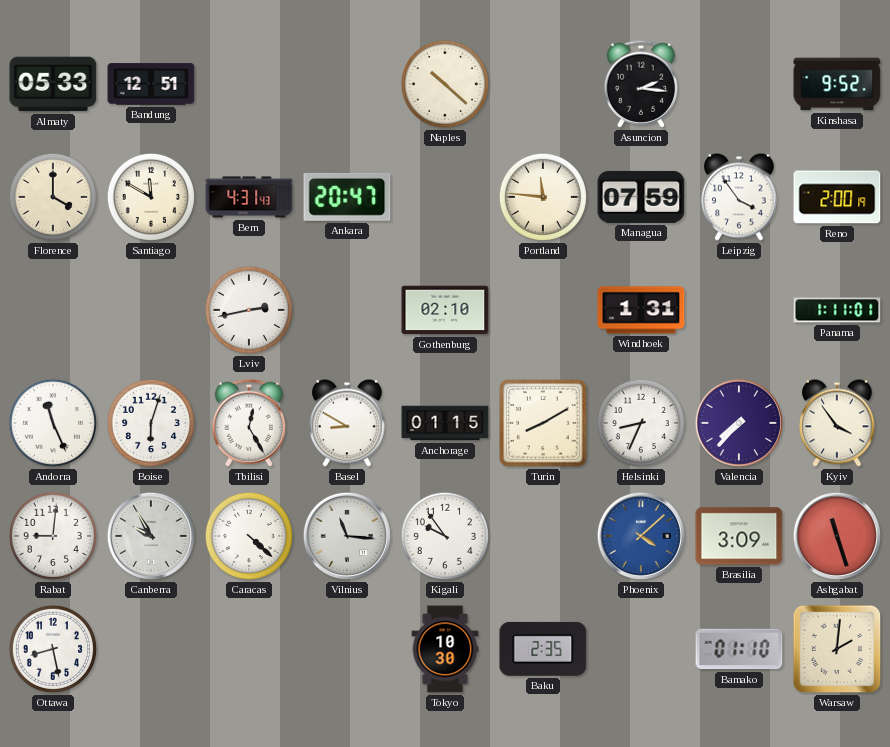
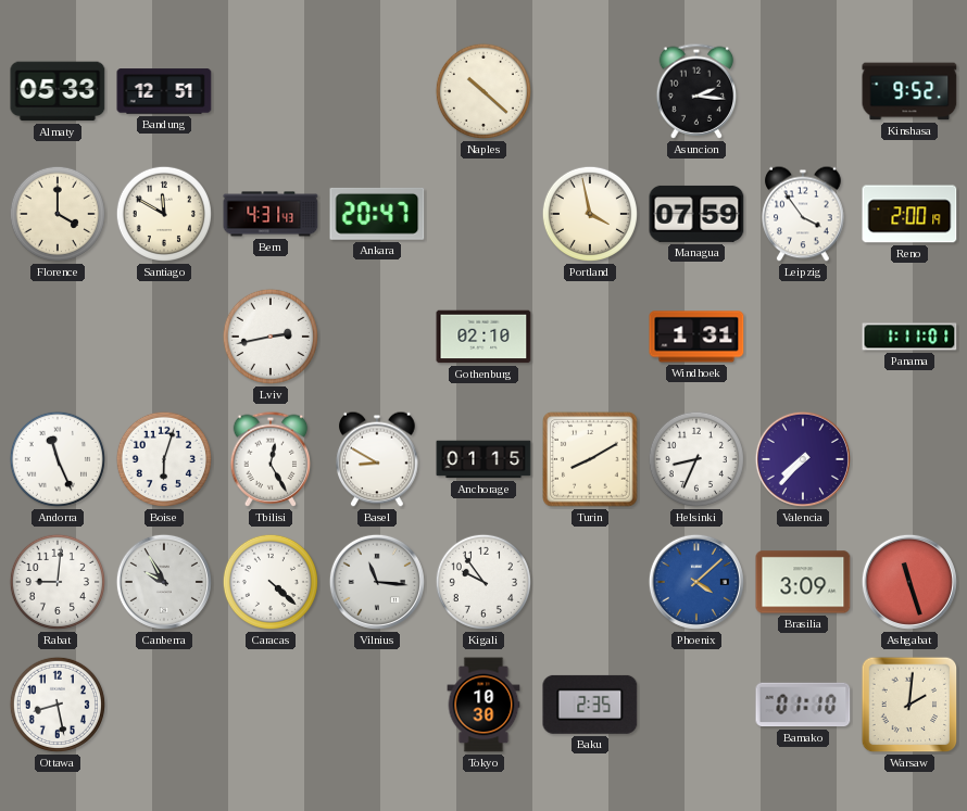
Portland: 11:46 -> 3:58
Kyiv: 3:54 -> none
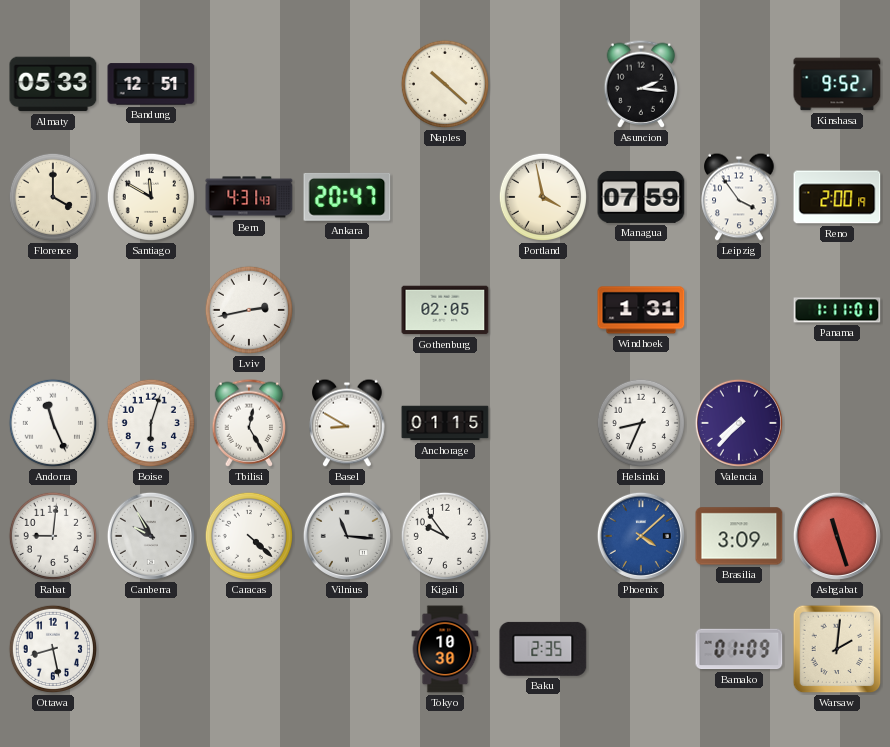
Gothenburg: 02:10 -> 02:05
Turin: 8:10 -> none
Bamako: 01:10 -> 01:09
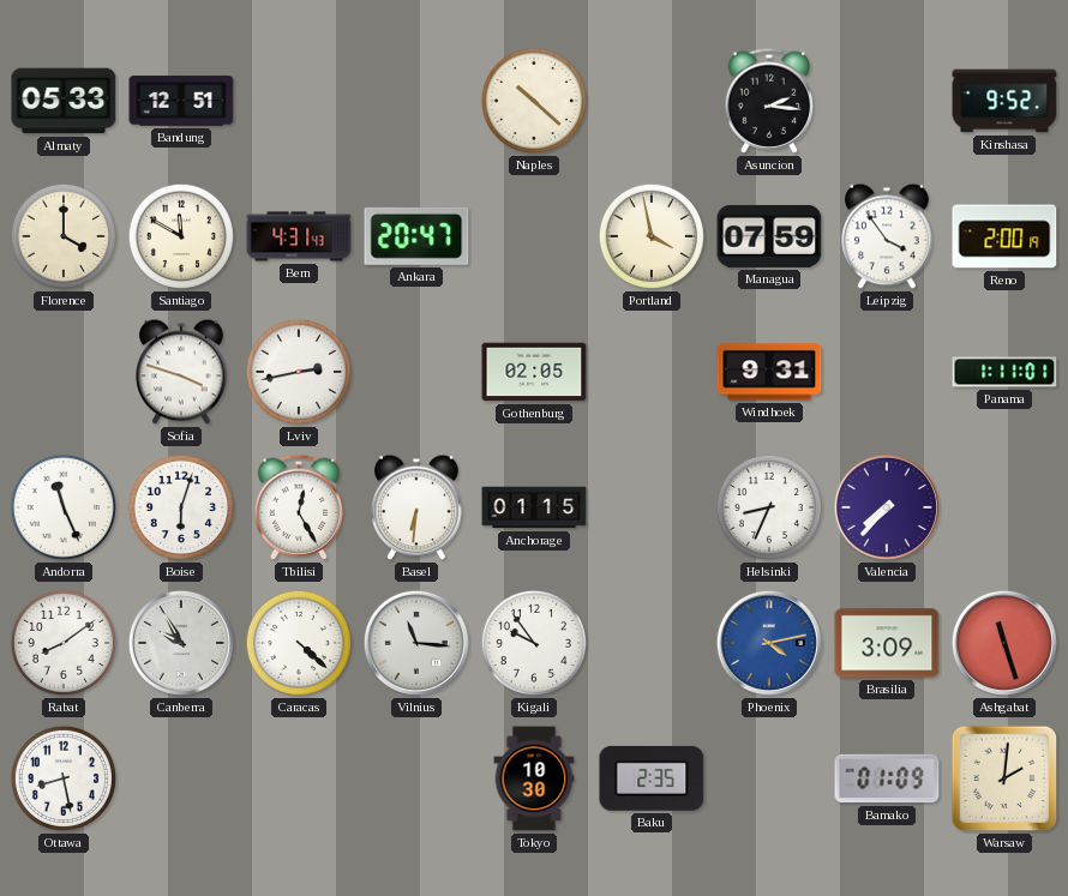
Sofia: none -> 3:48
Windhoek: 1:31 -> 9:31
Basel: 8:50 -> 6:31
Rabat: 9:01 -> 8:09
Phoenix: 4:08 -> 4:13
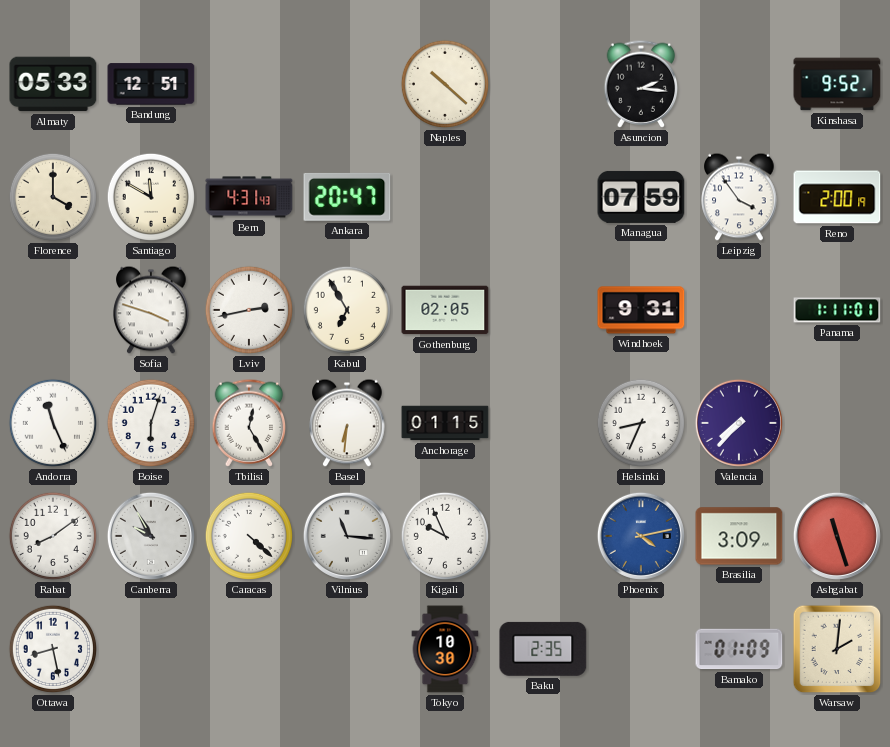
Portland: 3:58 -> none
Kabul: none -> 6:55
Kigali: 9:54 -> 9:56
